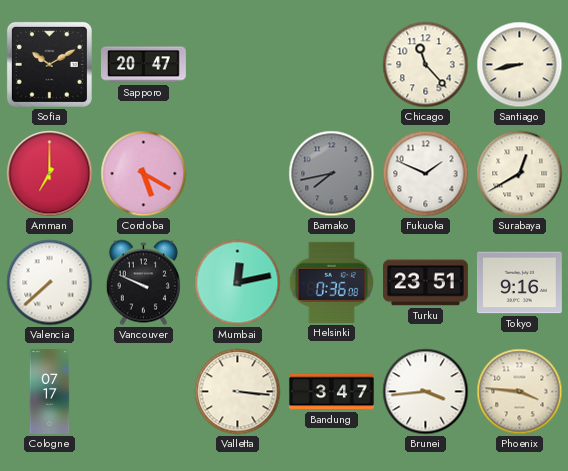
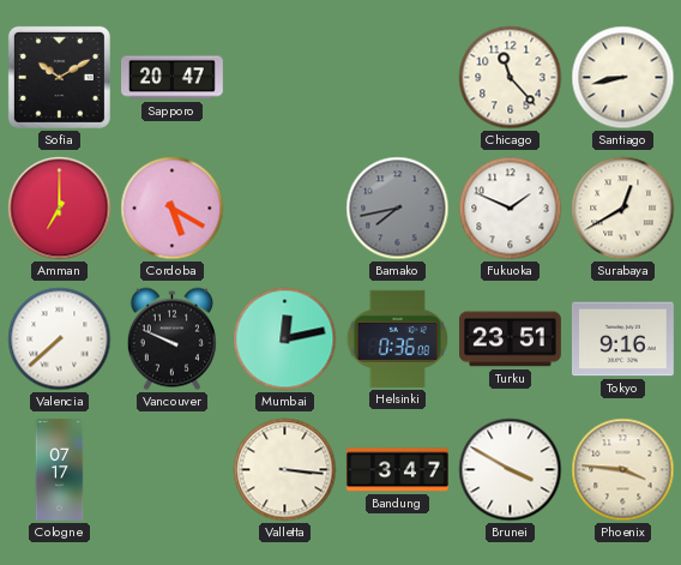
Brunei: 3:44 -> 3:50
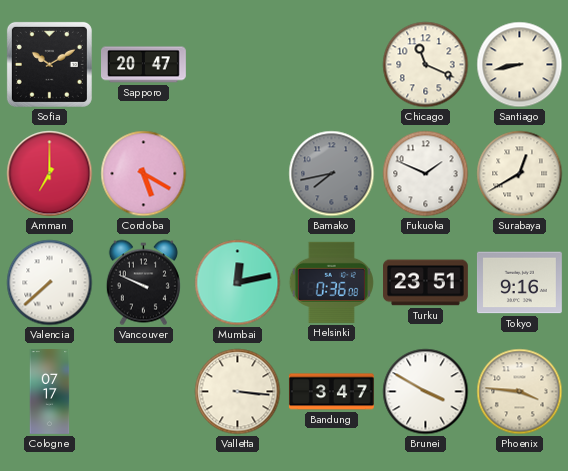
Chicago: 11:23 -> 11:19
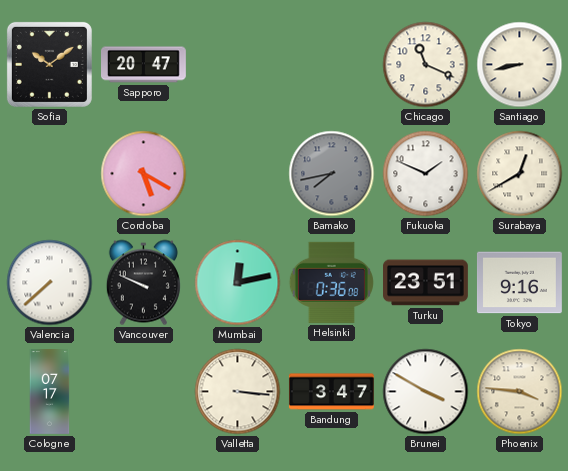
Sofia: 10:10 -> 10:09
Amman: 7:00 -> none
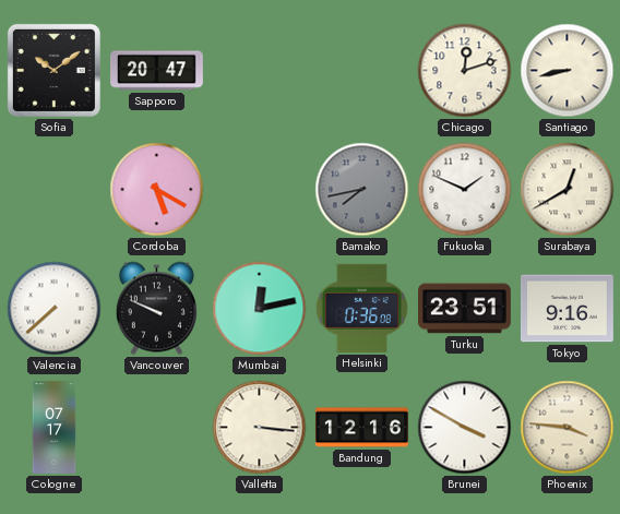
Chicago: 11:19 -> 12:12
Bandung: 3:47 -> 12:16
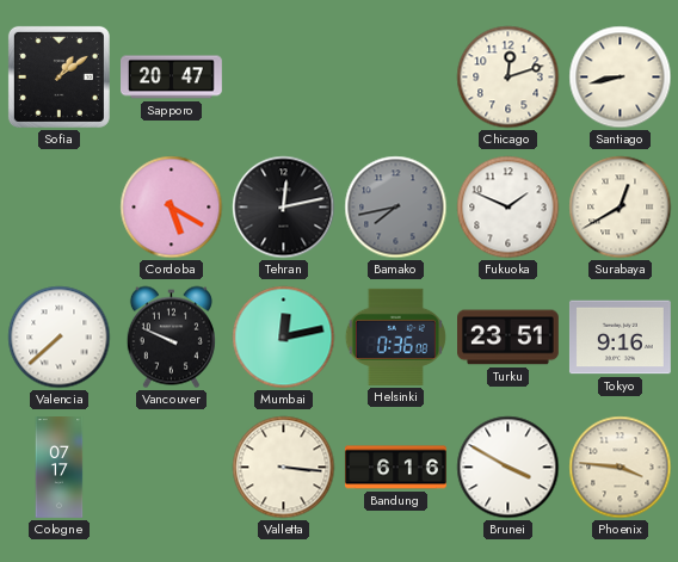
Sofia: 10:09 -> 1:09
Tehran: none -> 12:13
Bandung: 12:16 -> 6:16
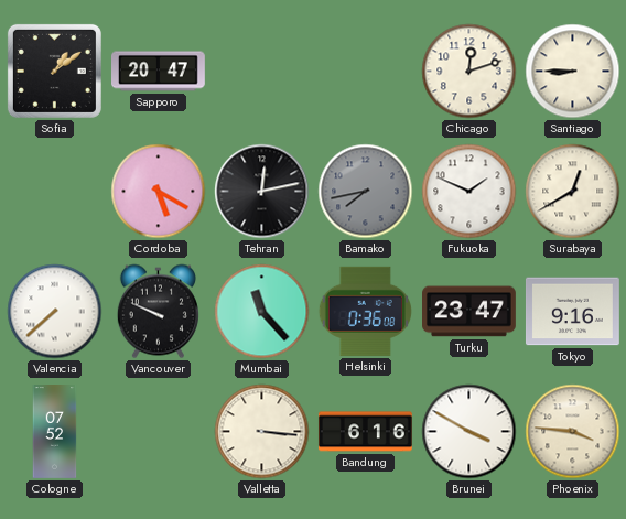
Santiago: 8:43 -> 8:45
Mumbai: 12:13 -> 11:23
Turku: 23:51 -> 23:47
Cologne: 07:17 -> 07:52
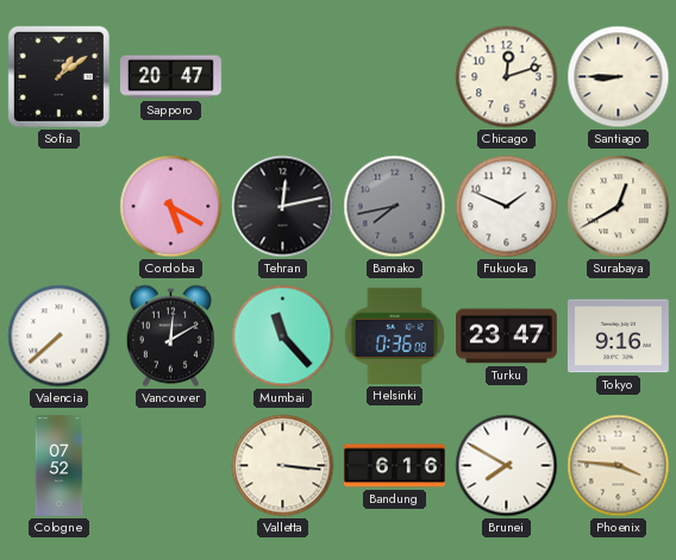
Vancouver: 9:49 -> 12:10
Brunei: 3:50 -> 7:50
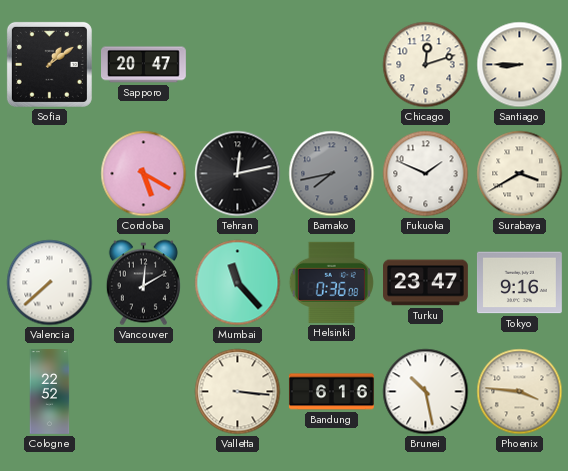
Surabaya: 12:40 -> 3:40
Cologne: 07:52 -> 22:52
Brunei: 7:50 -> 10:28
